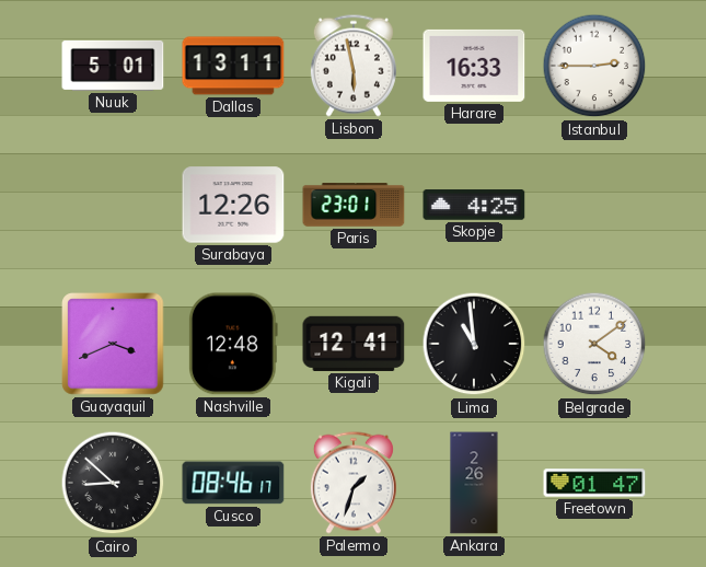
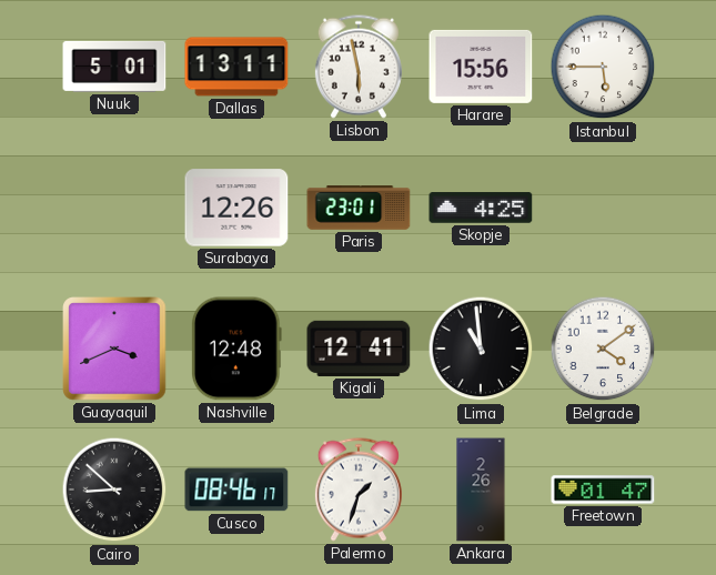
Harare: 16:33 -> 15:56
Istanbul: 2:45 -> 5:45
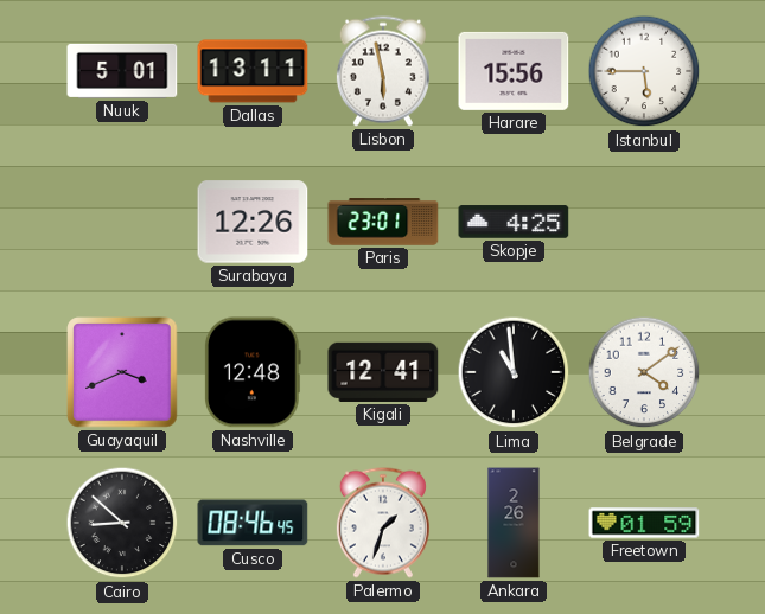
Cusco: 08:46:17 -> 08:46:45
Freetown: 01:47 -> 01:59
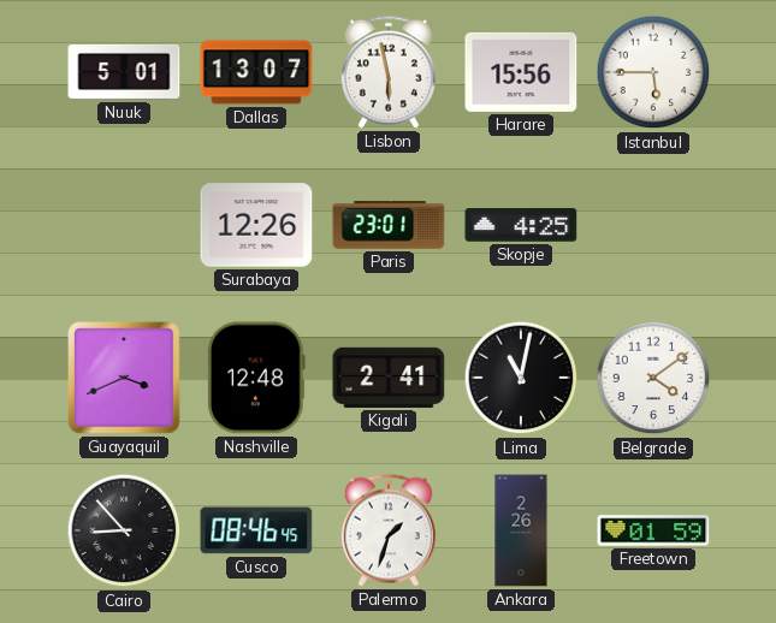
Dallas: 13:11 -> 13:07
Kigali: 12:41 -> 2:41
Lima: 10:59 -> 11:02
Cairo: 8:52 -> 8:53
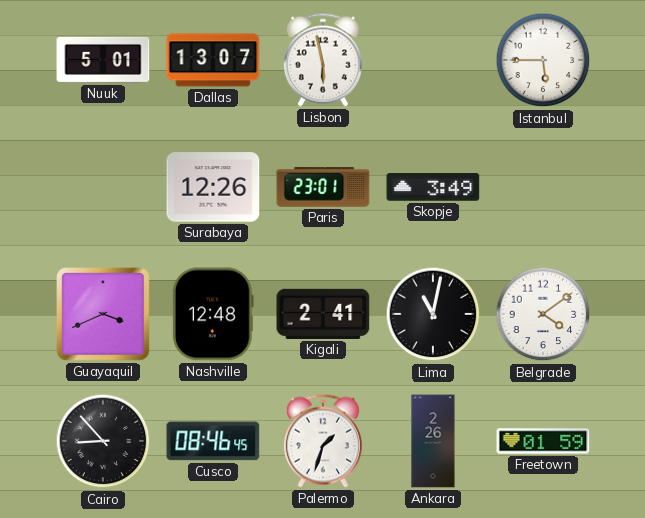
Harare: 15:56 -> none
Skopje: 4:25 -> 3:49
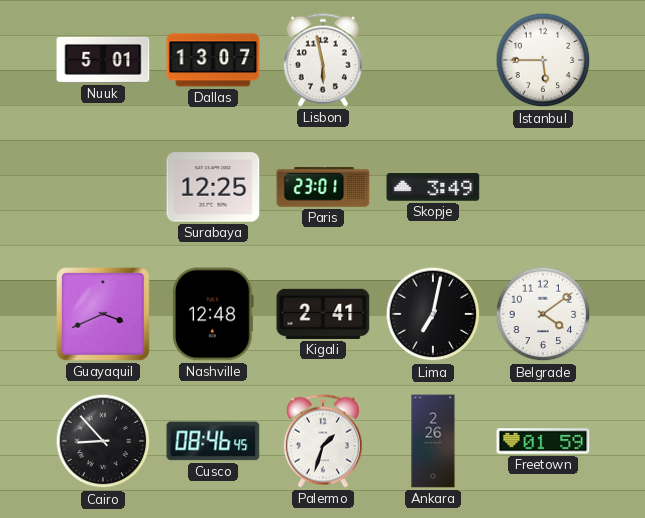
Surabaya: 12:26 -> 12:25
Lima: 11:02 -> 7:02
